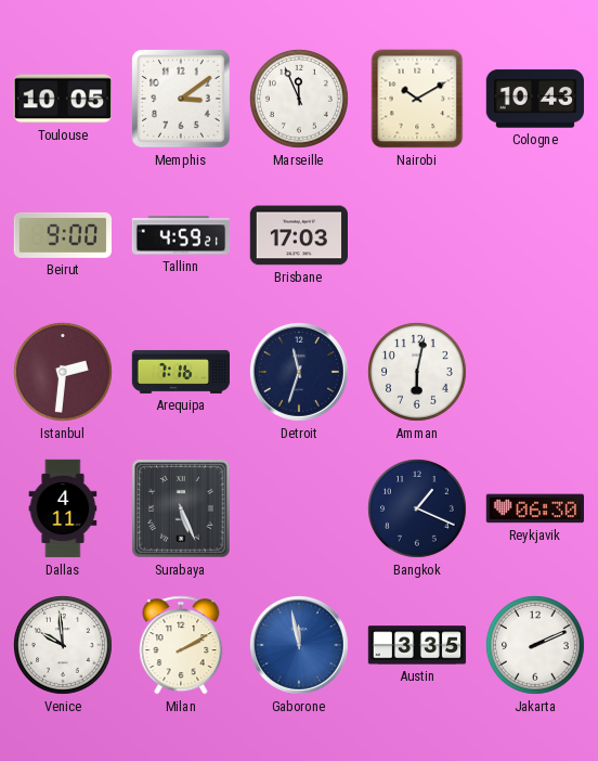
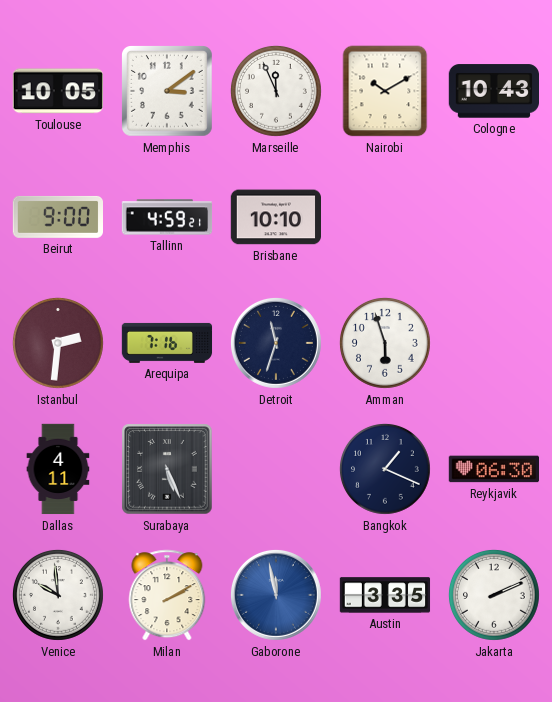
Brisbane: 17:03 -> 10:10
Amman: 6:02 -> 5:57
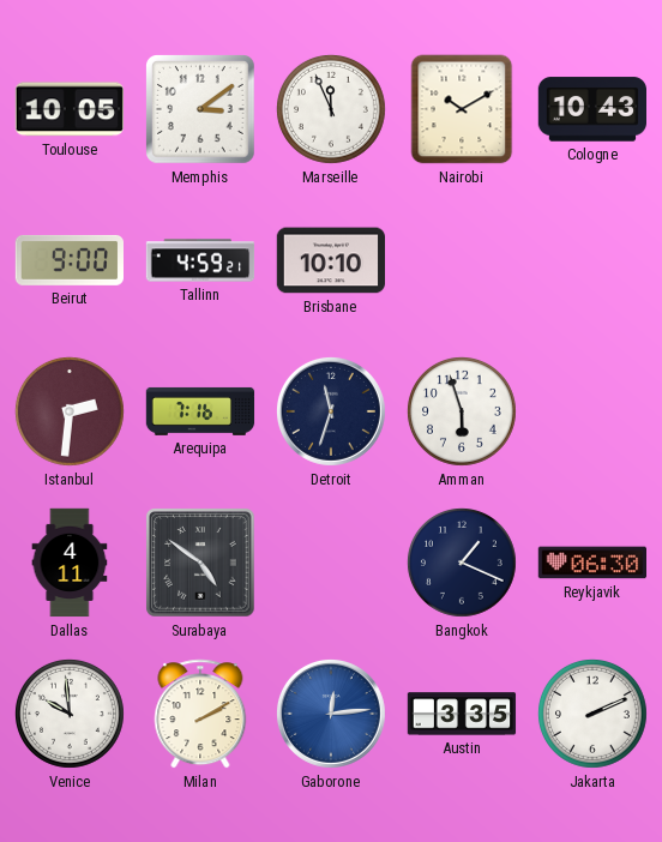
Surabaya: 5:26 -> 4:51
Gaborone: 11:58 -> 12:14
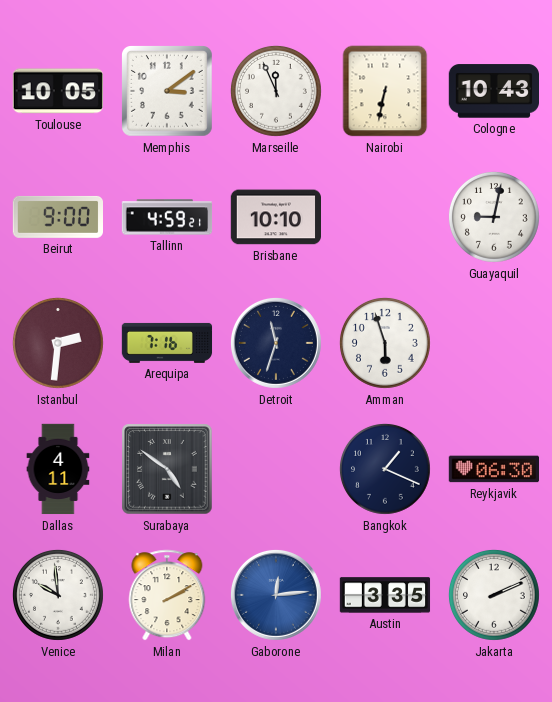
Nairobi: 10:10 -> 6:32
Guayaquil: none -> 9:02
